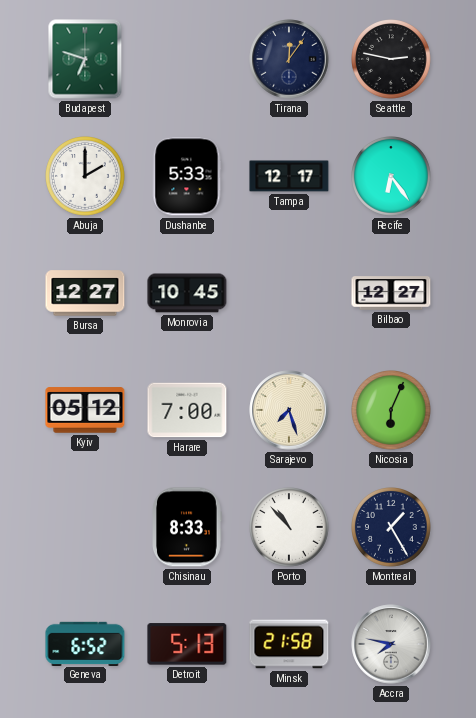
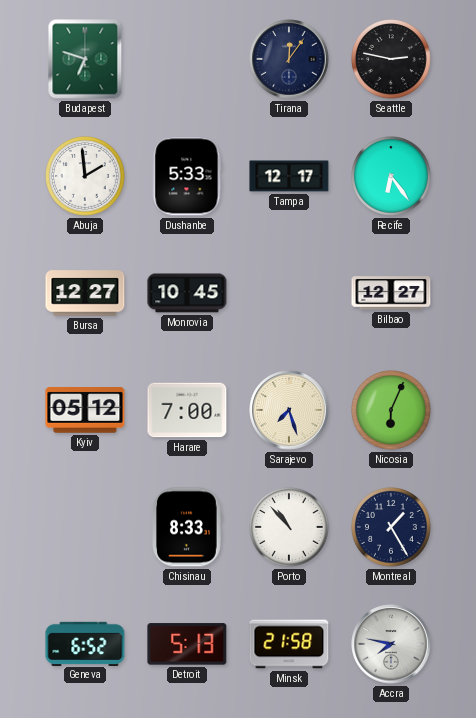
Abuja: 2:00 -> 1:59
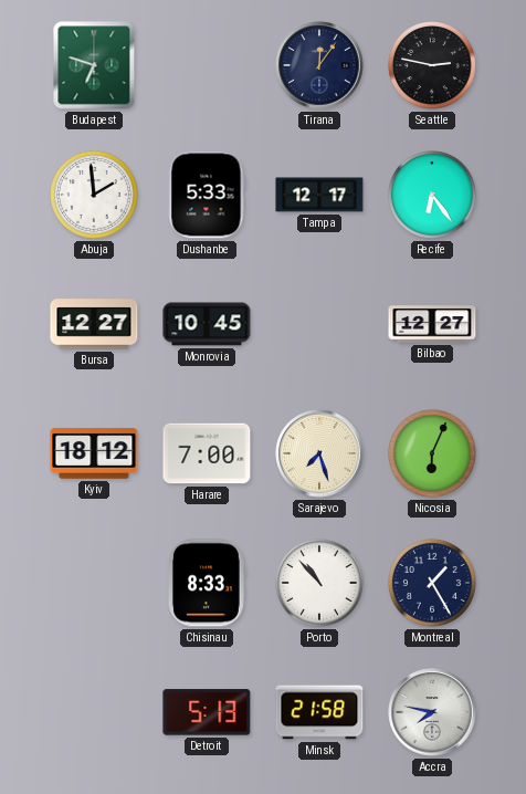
Kyiv: 05:12 -> 18:12
Geneva: 6:52 -> none
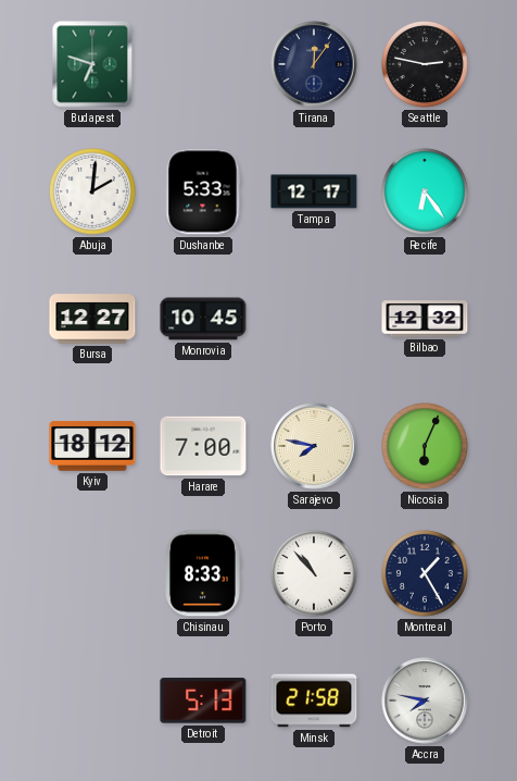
Abuja: 1:59 -> 2:01
Bilbao: 12:27 -> 12:32
Sarajevo: 7:27 -> 7:47
